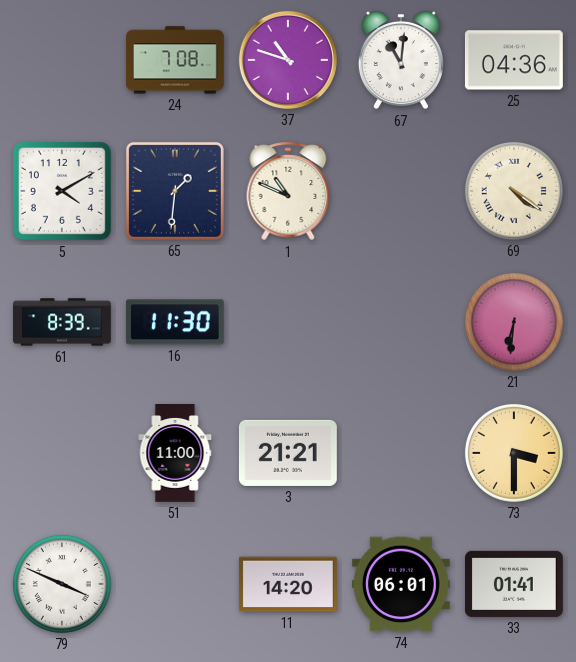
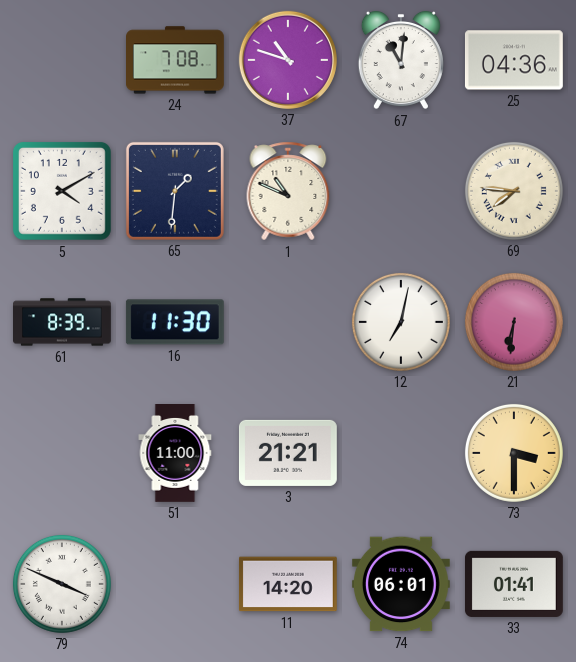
69: 4:21 -> 7:46
12: none -> 7:02
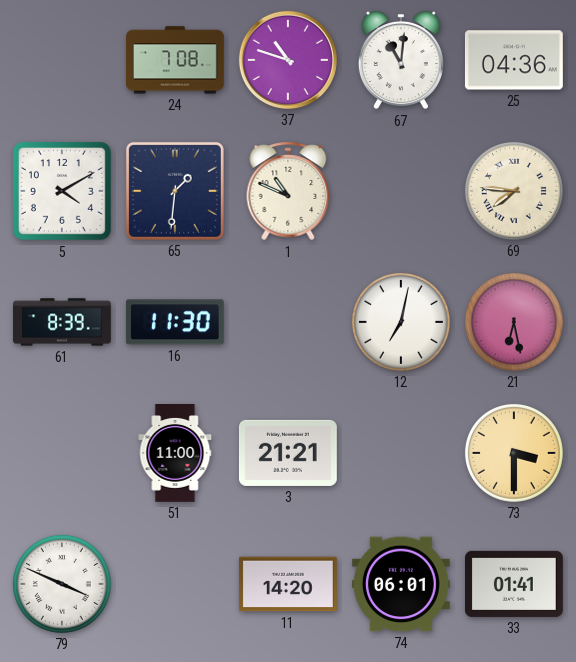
21: 6:31 -> 6:28
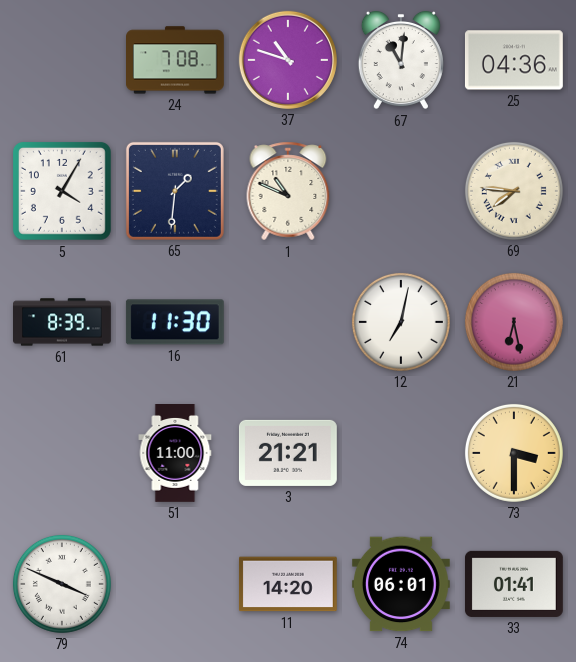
5: 4:10 -> 4:05
